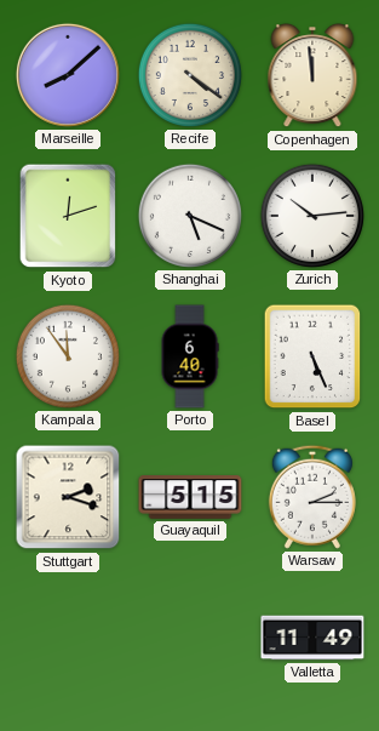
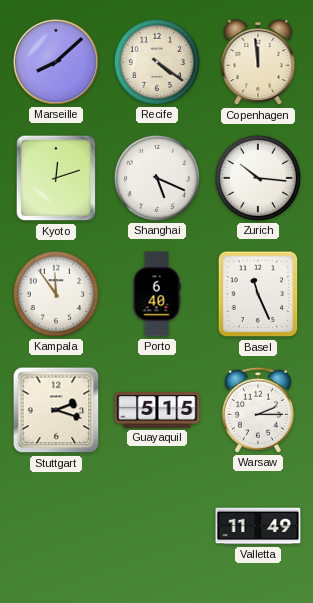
Zurich: 10:14 -> 10:16
Basel: 5:26 -> 11:26
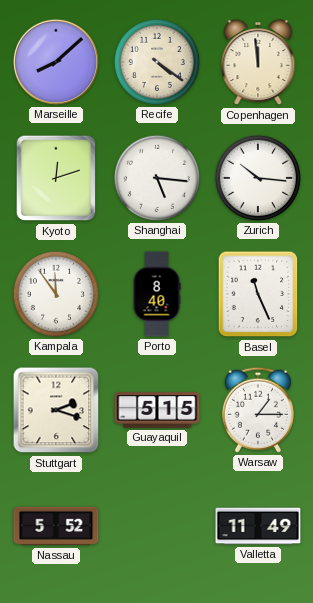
Shanghai: 5:19 -> 5:16
Porto: 6:40 -> 8:40
Warsaw: 2:15 -> 1:15
Nassau: none -> 5:52
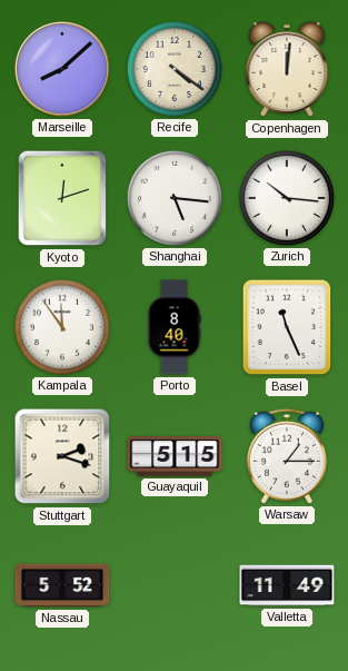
Copenhagen: 11:59 -> 12:01
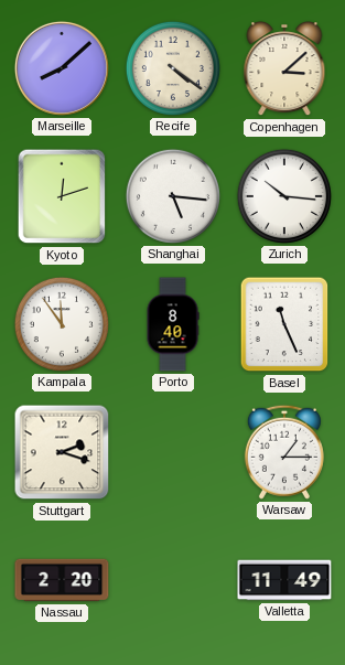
Copenhagen: 12:01 -> 3:08
Guayaquil: 5:15 -> none
Nassau: 5:52 -> 2:20
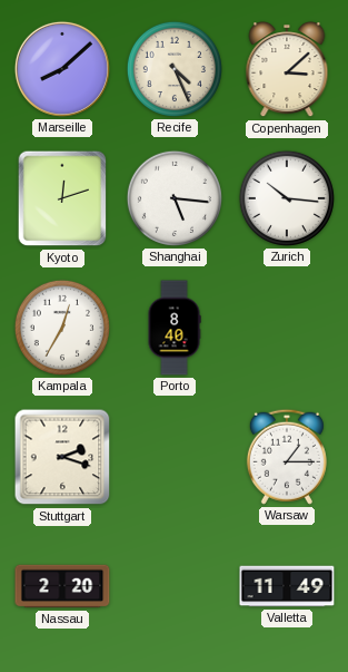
Recife: 4:21 -> 4:26
Kampala: 11:54 -> 12:35
Basel: 11:26 -> none
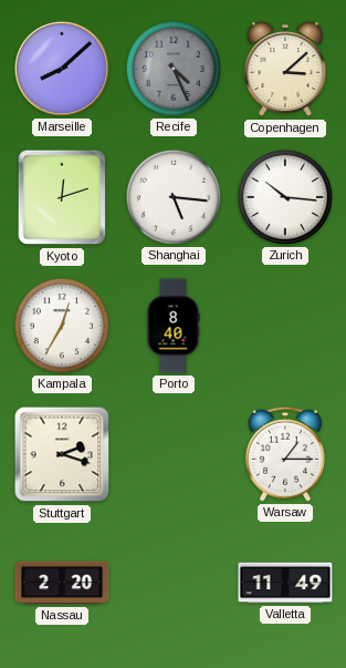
Recife dial: cream -> grey
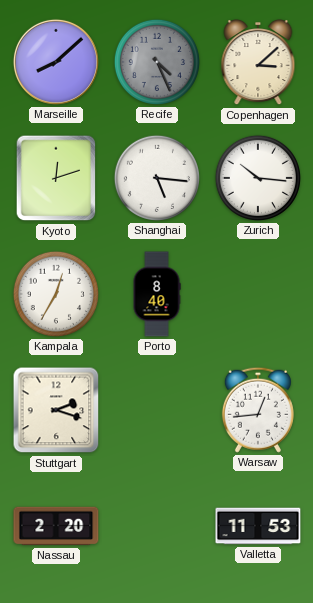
Warsaw: 1:15 -> 12:44
Valletta: 11:49 -> 11:53
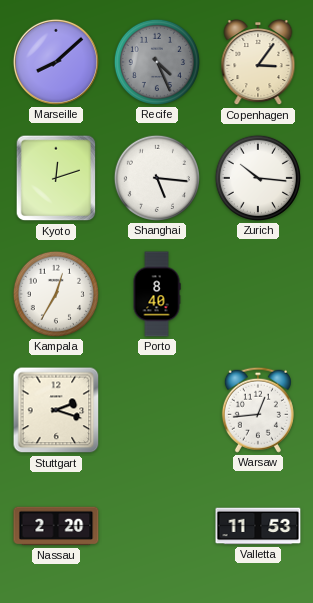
Copenhagen: 3:08 -> 3:06
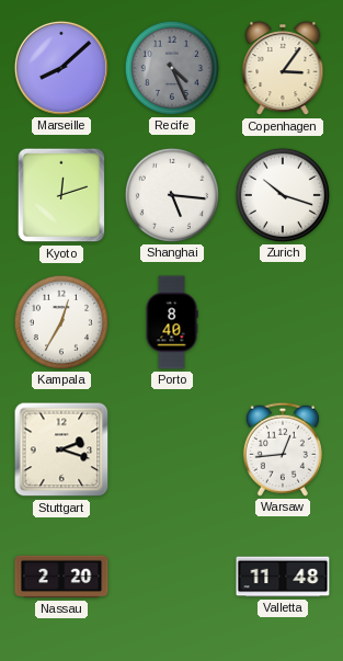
Zurich: 10:16 -> 10:18
Valletta: 11:53 -> 11:48
